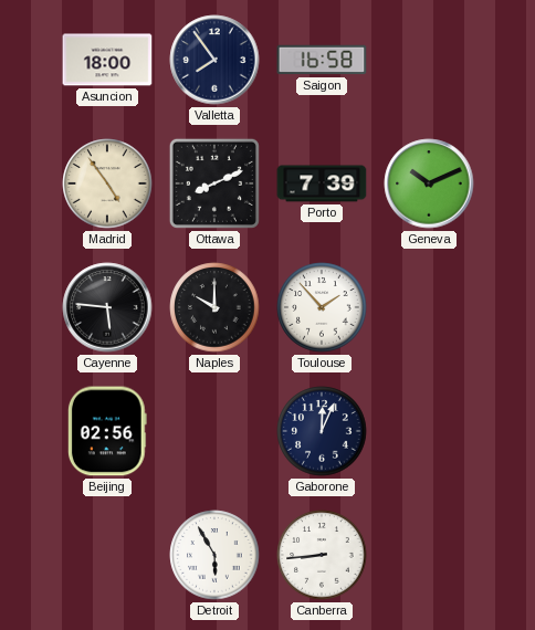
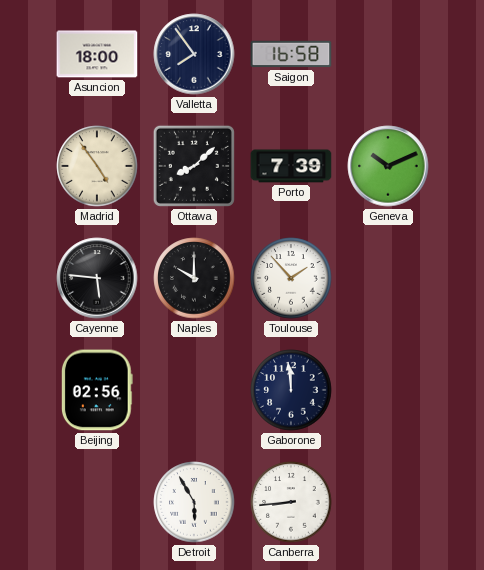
Ottawa: 8:11 -> 8:08
Gaborone: 12:04 -> 11:59
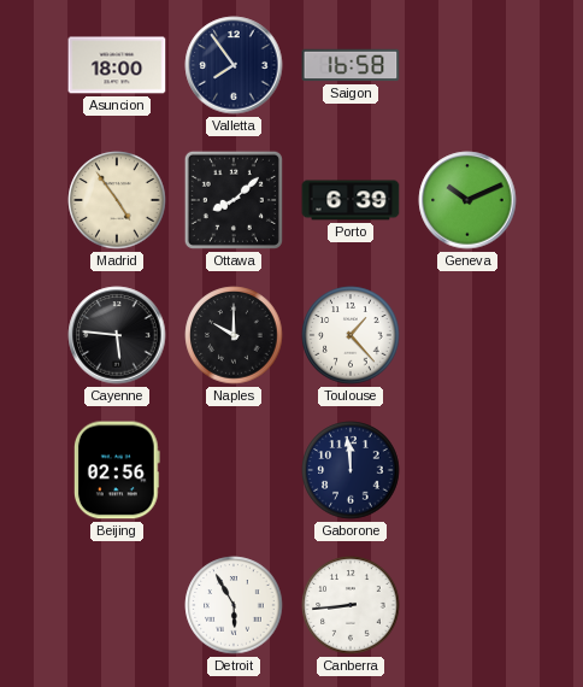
Porto: 7:39 -> 6:39
Toulouse: 1:53 -> 1:23
